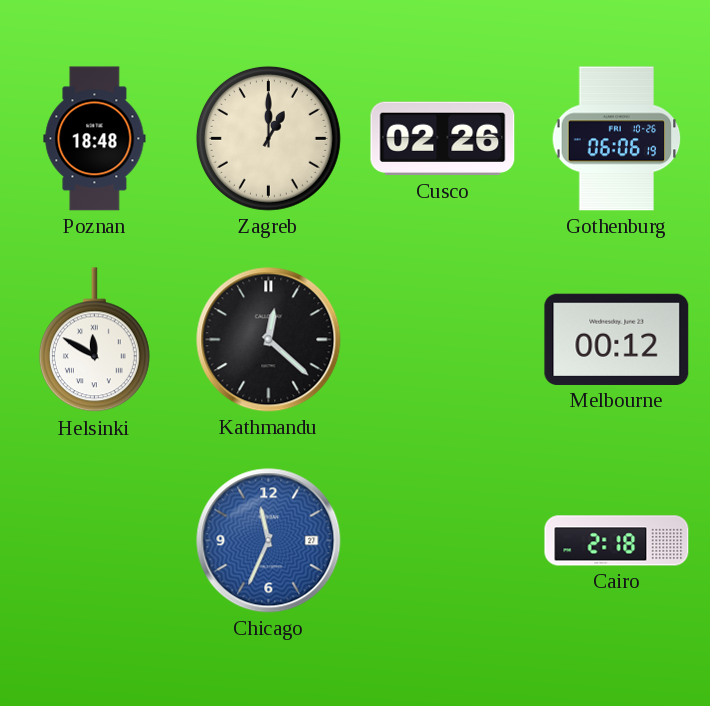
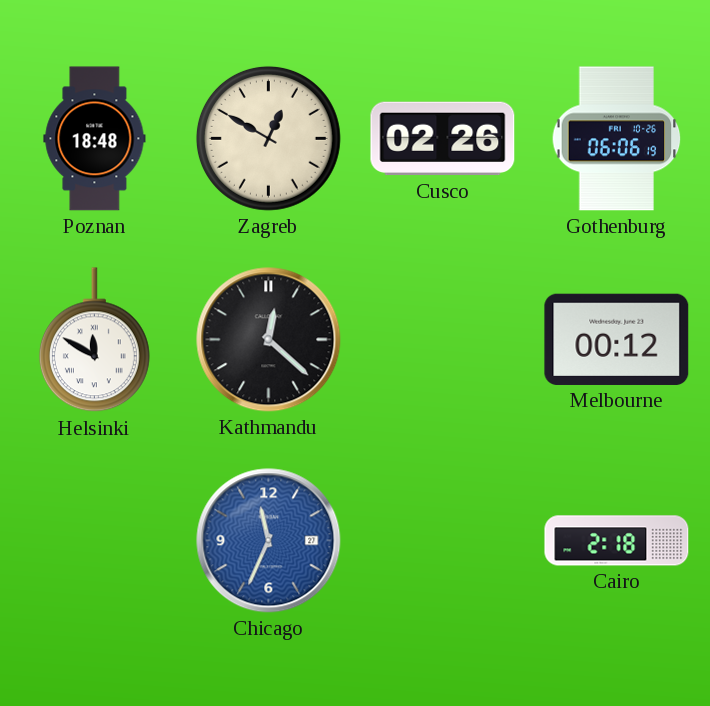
Zagreb: 1:00 -> 12:50
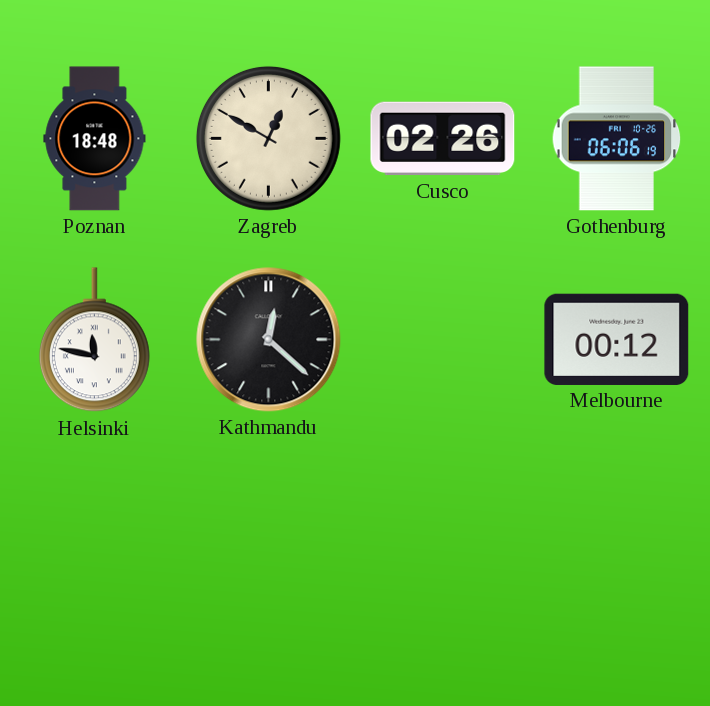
Helsinki: 11:50 -> 11:47
Chicago: 11:34 -> none
Cairo: 2:18 -> none
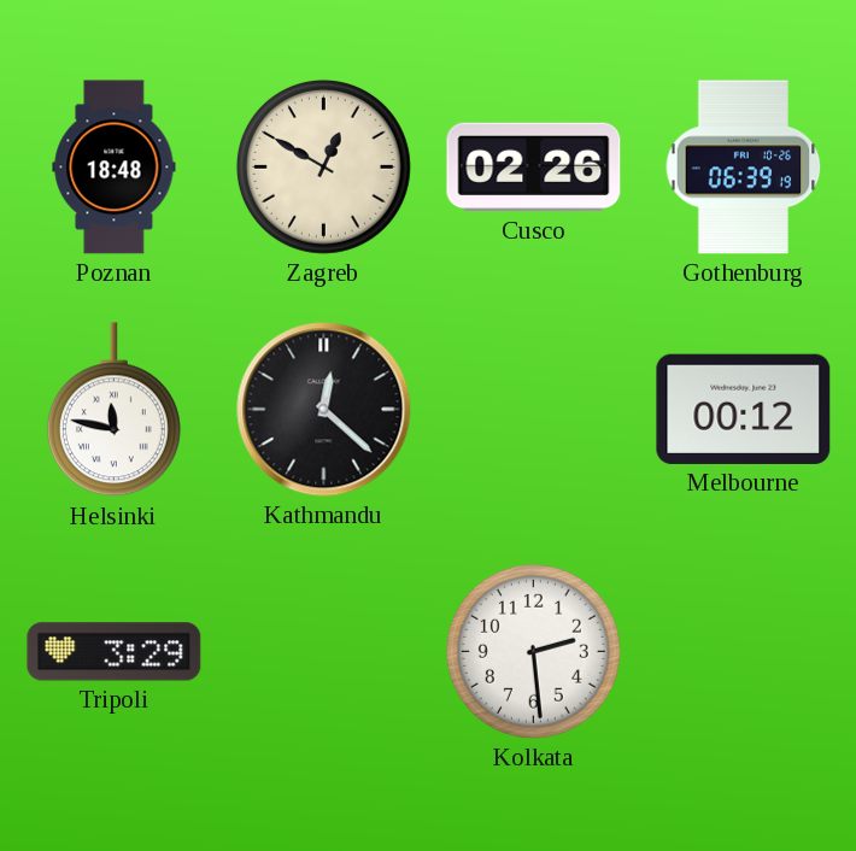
Gothenburg: 06:06 -> 06:39
Tripoli: none -> 3:29
Kolkata: none -> 2:29
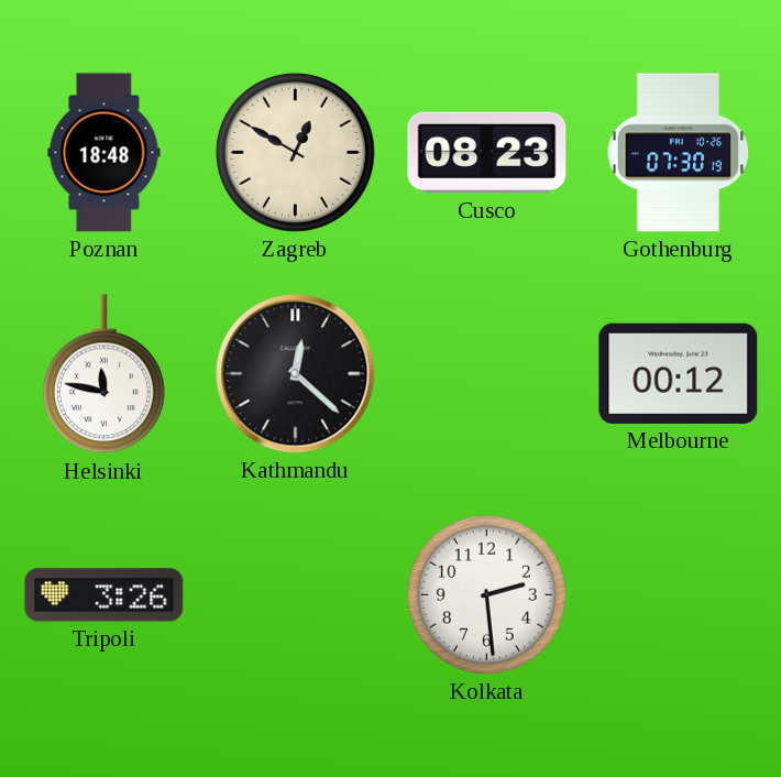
Cusco: 02:26 -> 08:23
Gothenburg: 06:39 -> 07:30
Tripoli: 3:29 -> 3:26
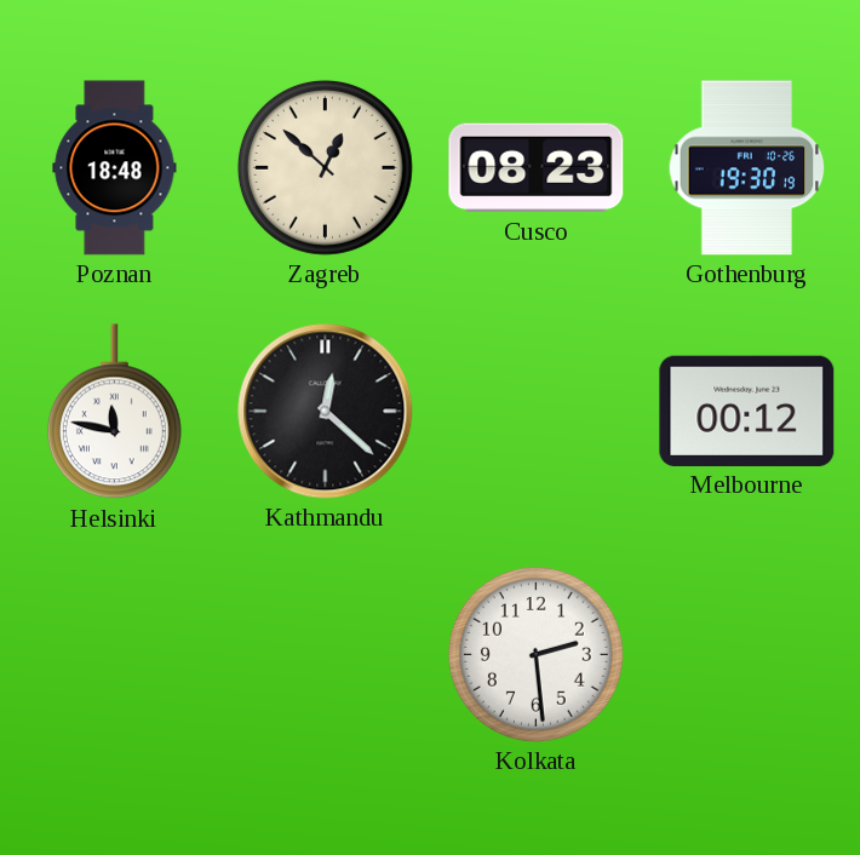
Zagreb: 12:50 -> 12:52
Gothenburg: 07:30 -> 19:30
Tripoli: 3:26 -> none
